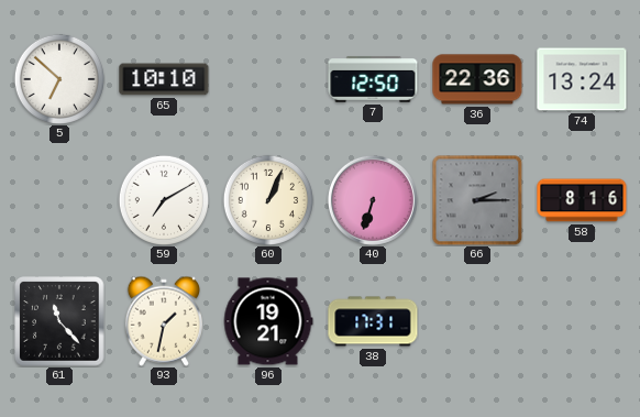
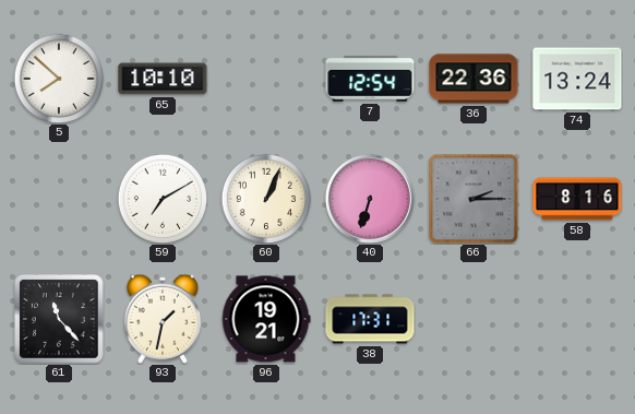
5: 6:52 -> 7:52
7: 12:50 -> 12:54
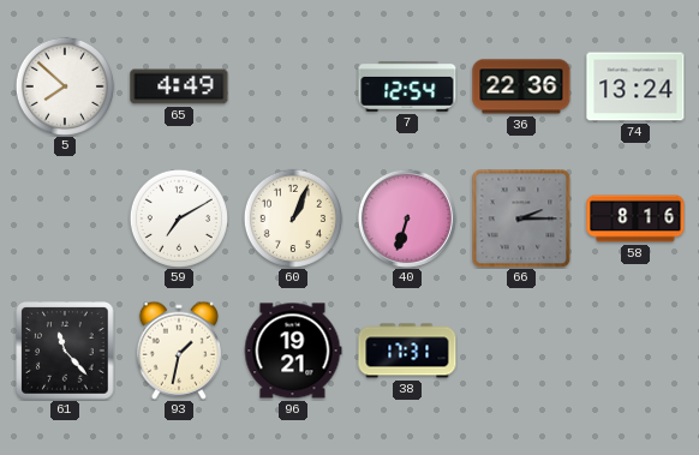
65: 10:10 -> 4:49
